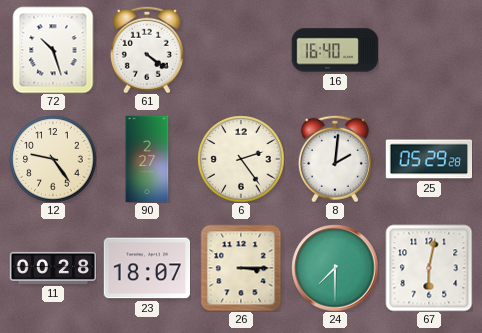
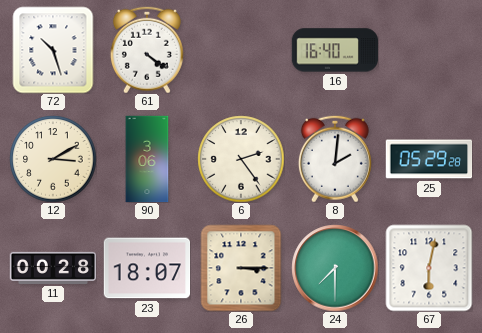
12: 9:24 -> 3:10
90: 2:27 -> 3:06
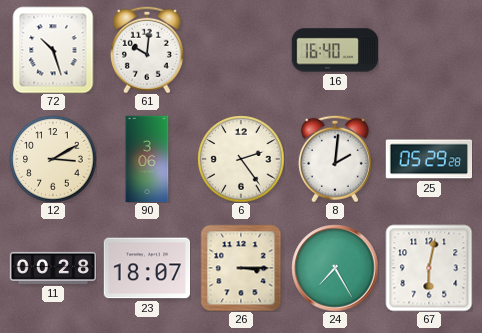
61: 4:21 -> 10:01
24: 7:30 -> 7:25
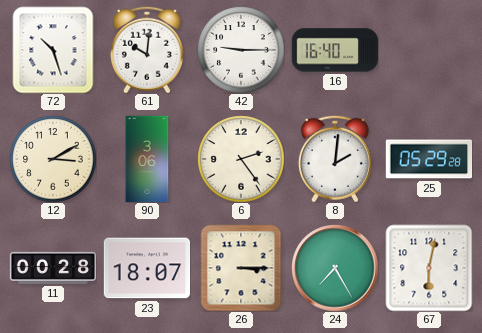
42: none -> 9:15
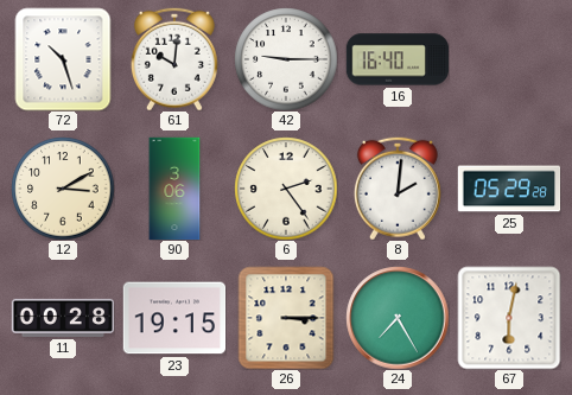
23: 18:07 -> 19:15
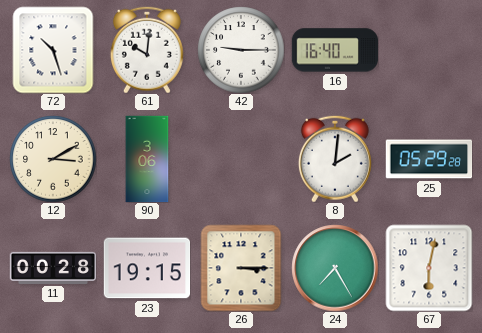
6: 2:24 -> none
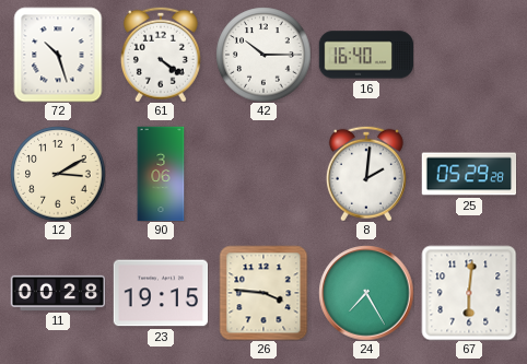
61: 10:01 -> 4:21
42: 9:15 -> 10:15
26: 3:15 -> 3:46
67: 6:02 -> 6:01
